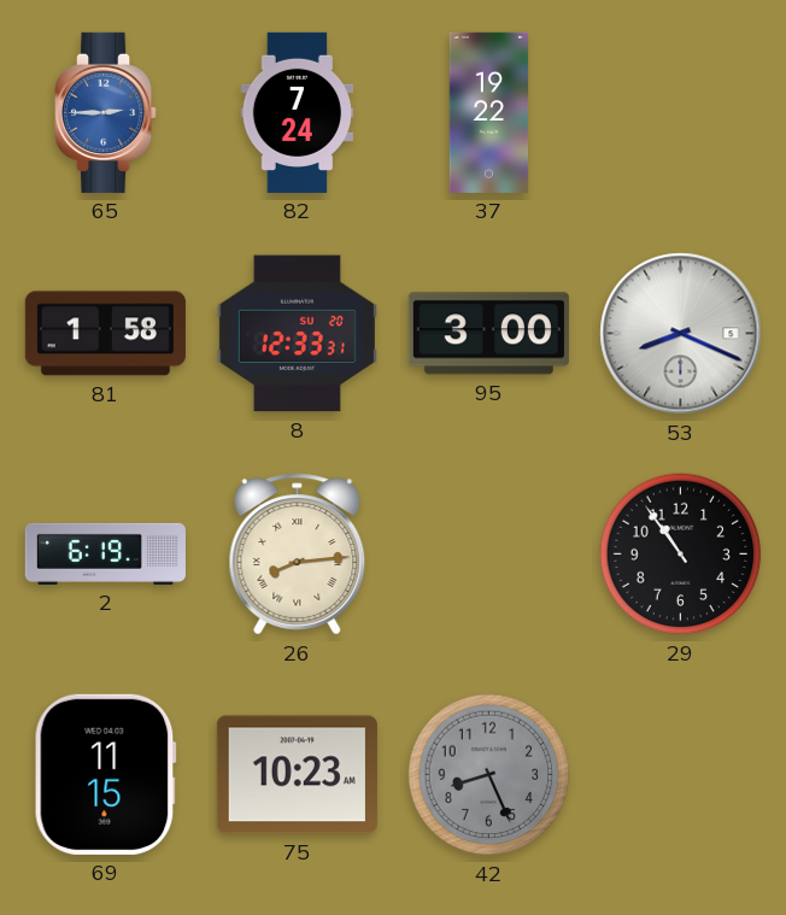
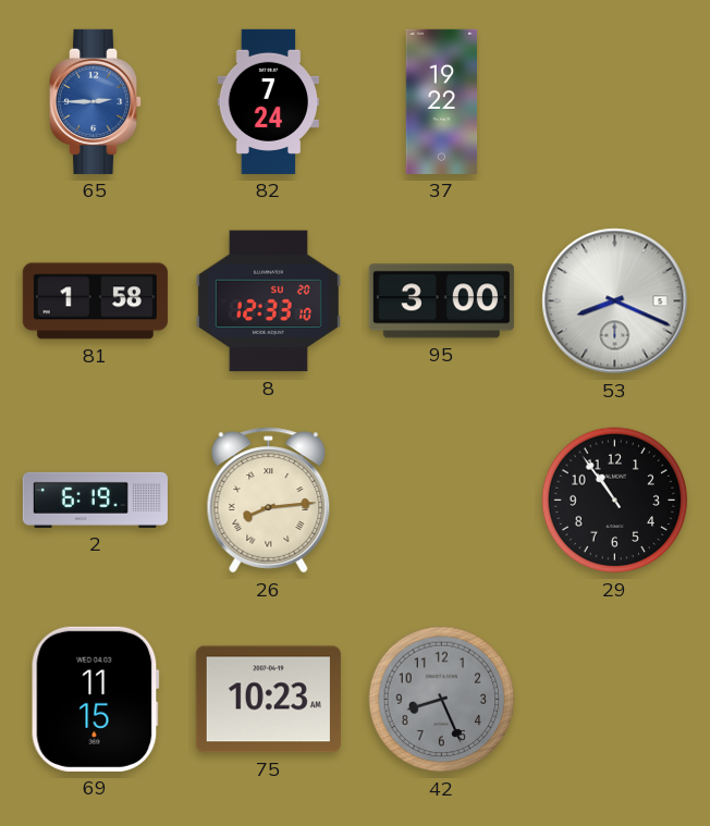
8: 12:33:31 -> 12:33:10
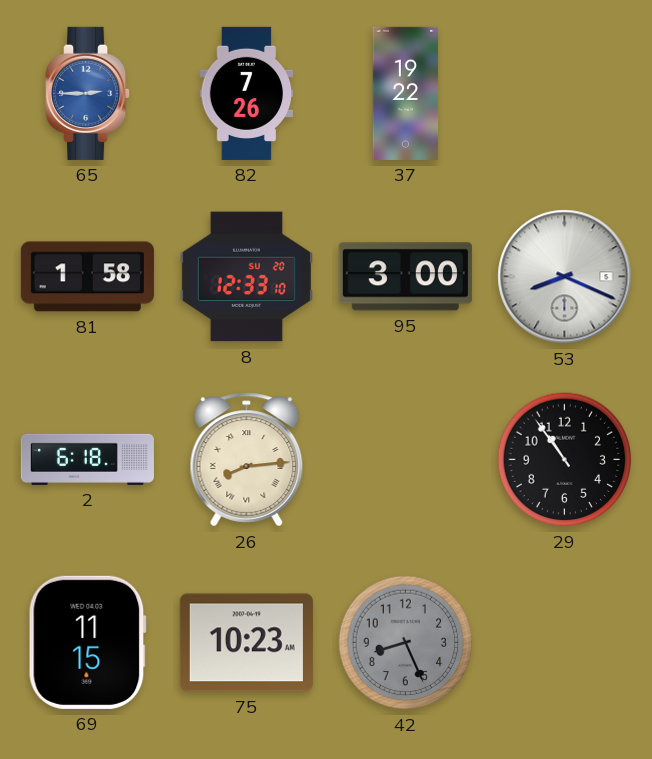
82: 7:24 -> 7:26
2: 6:19 -> 6:18
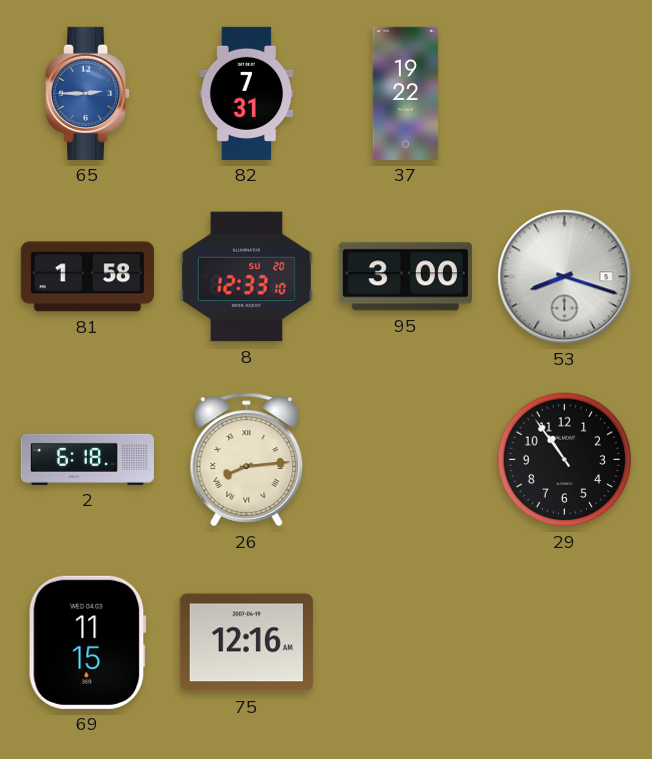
82: 7:26 -> 7:31
53: 8:19 -> 8:18
75: 10:23 -> 12:16
42: 8:26 -> none
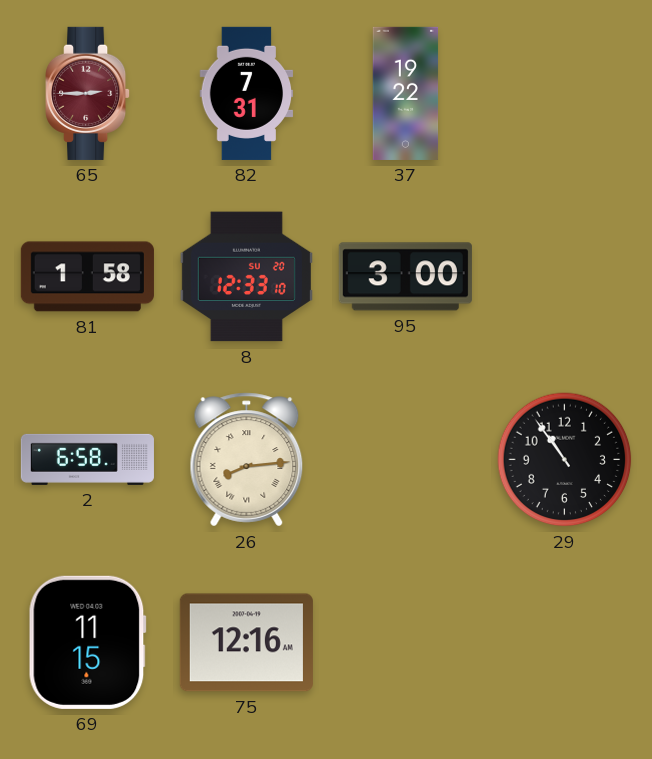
65 dial: blue -> burgundy
53: 8:18 -> none
2: 6:18 -> 6:58
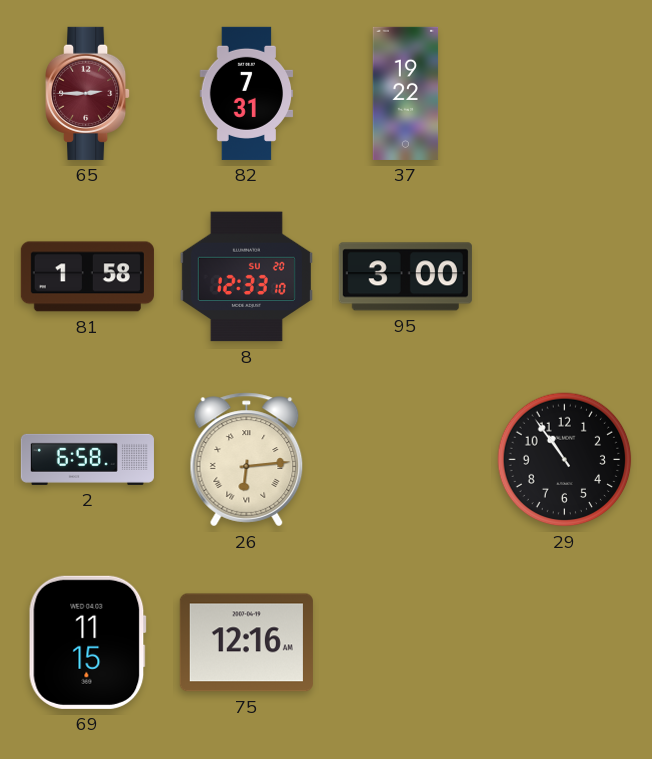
26: 8:14 -> 6:14
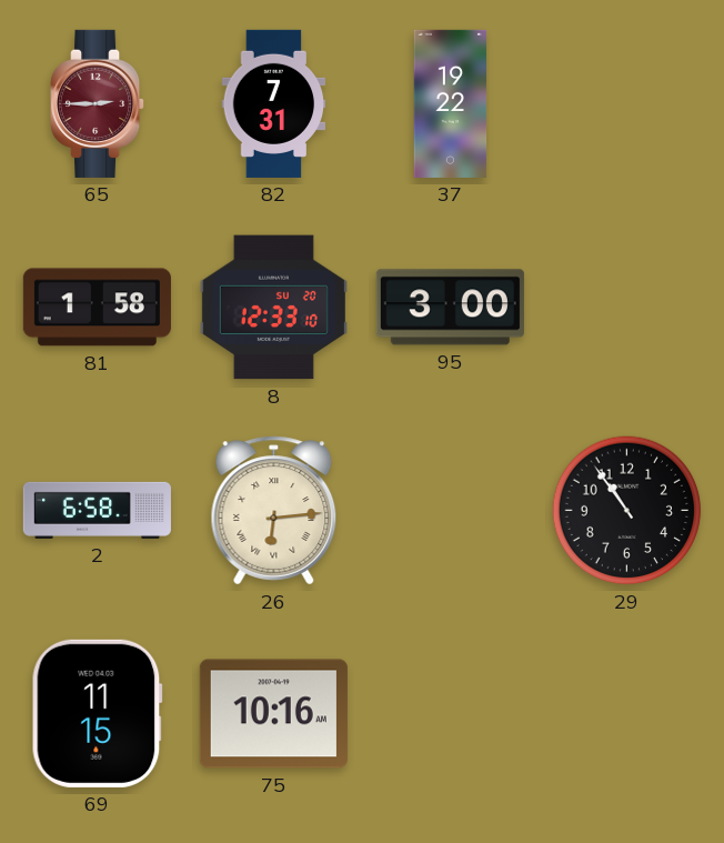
75: 12:16 -> 10:16
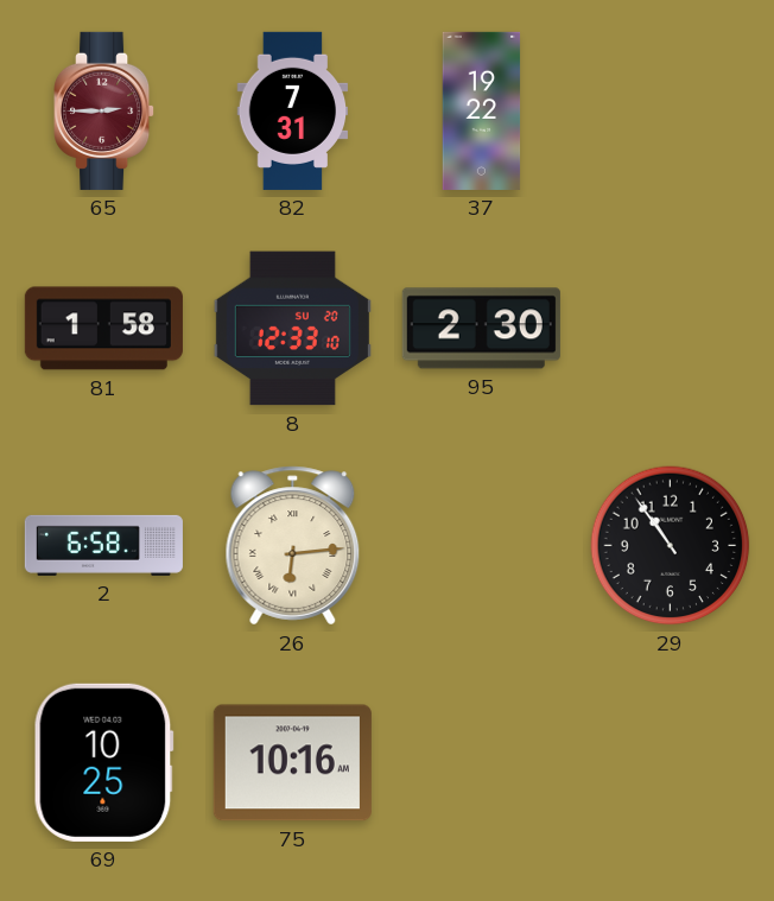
95: 3:00 -> 2:30
69: 11:15 -> 10:25
